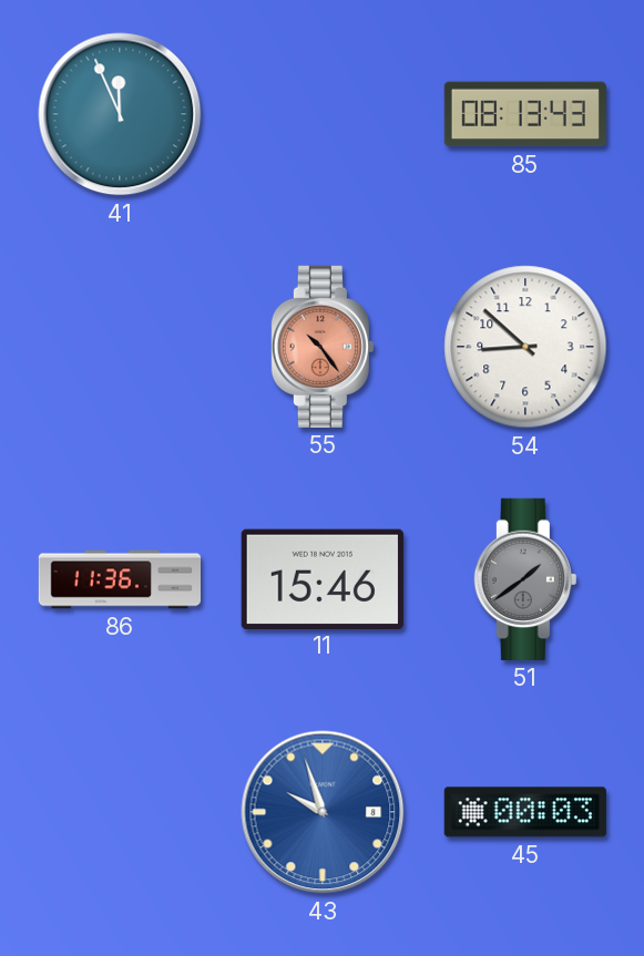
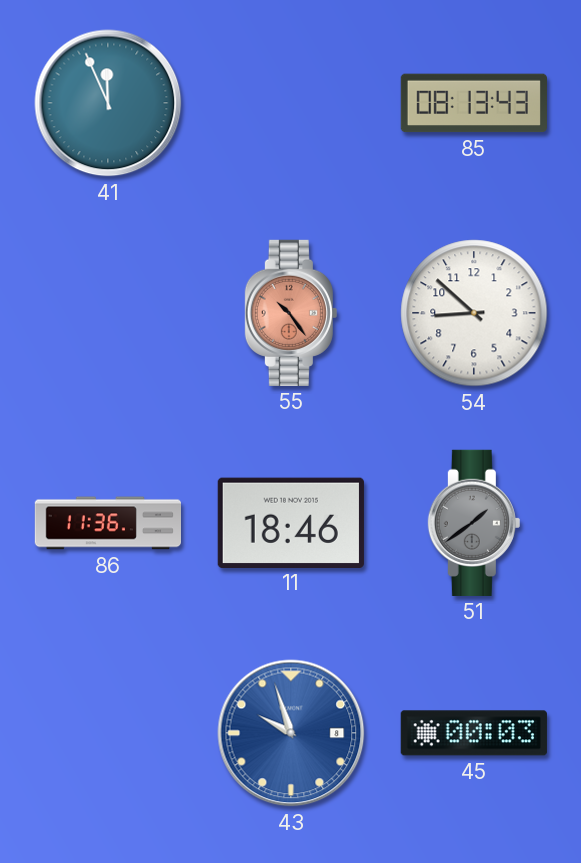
11: 15:46 -> 18:46
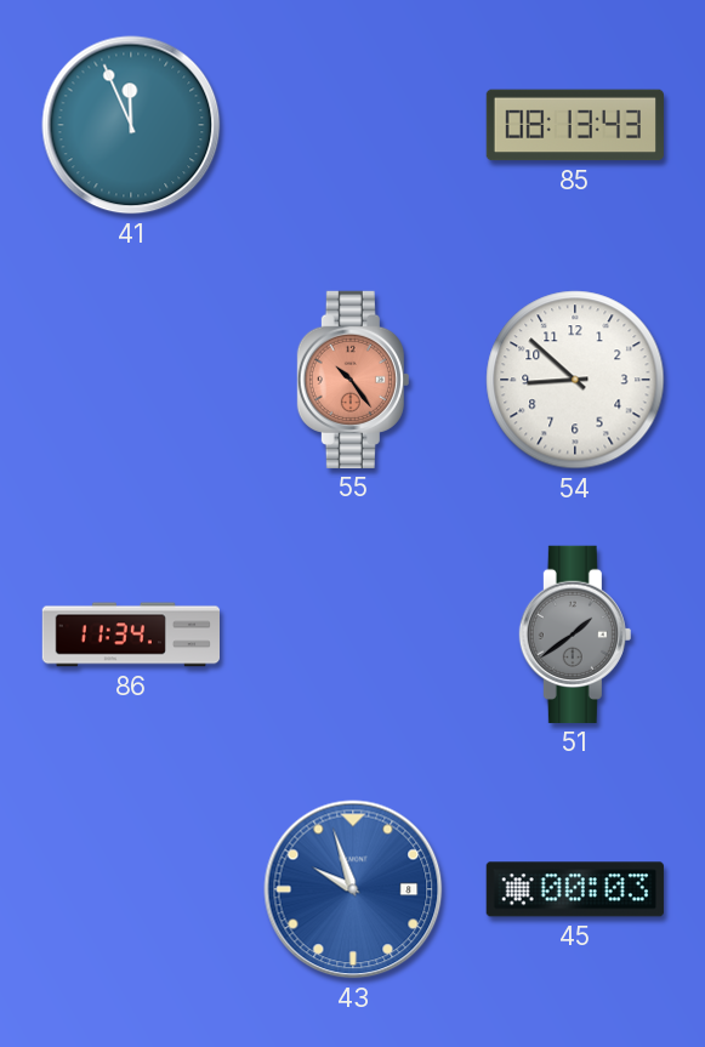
86: 11:36 -> 11:34
11: 18:46 -> none
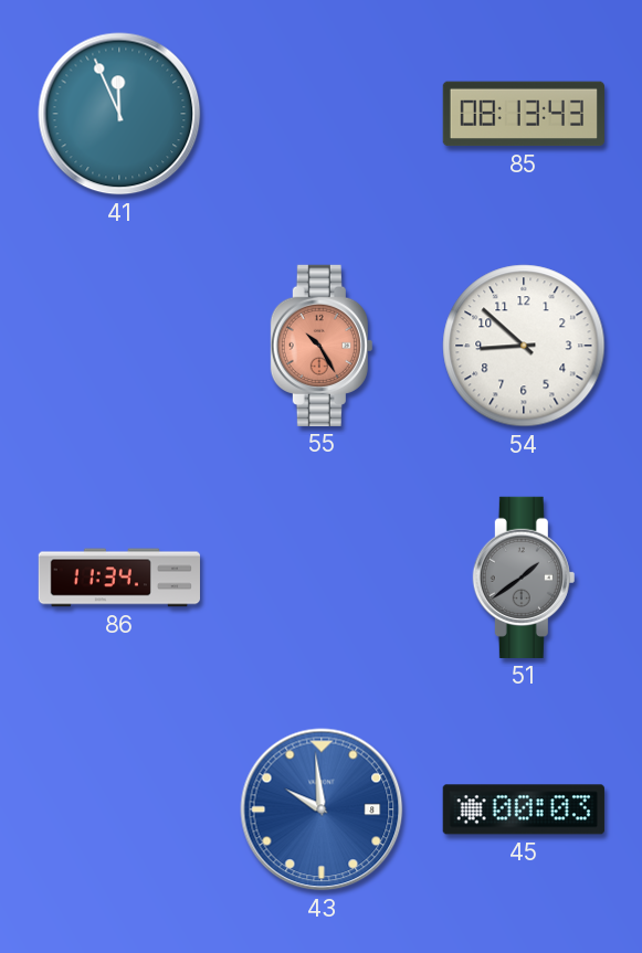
55: 10:24 -> 10:25
43: 9:57 -> 9:59
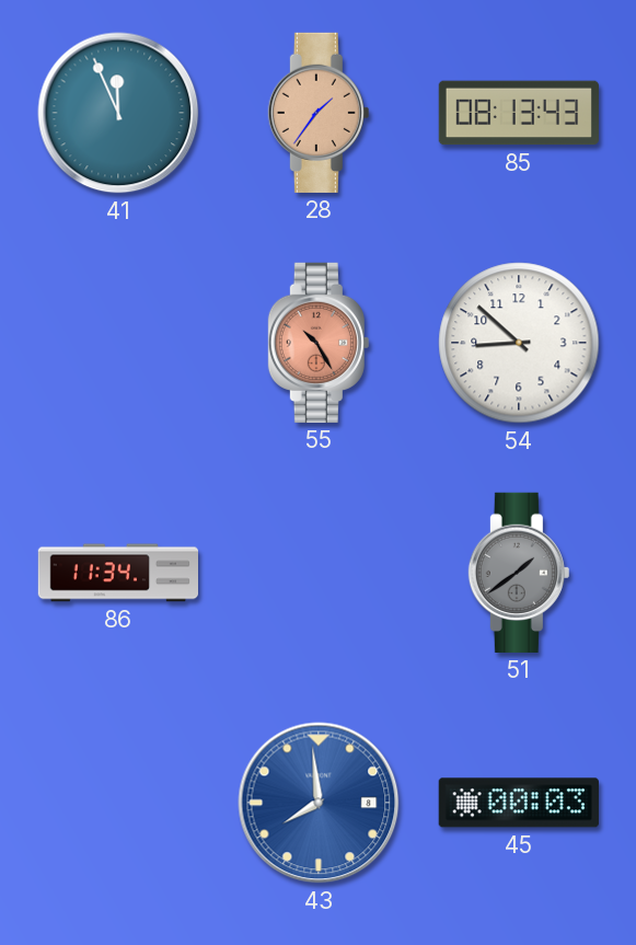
28: none -> 1:36
43: 9:59 -> 7:59
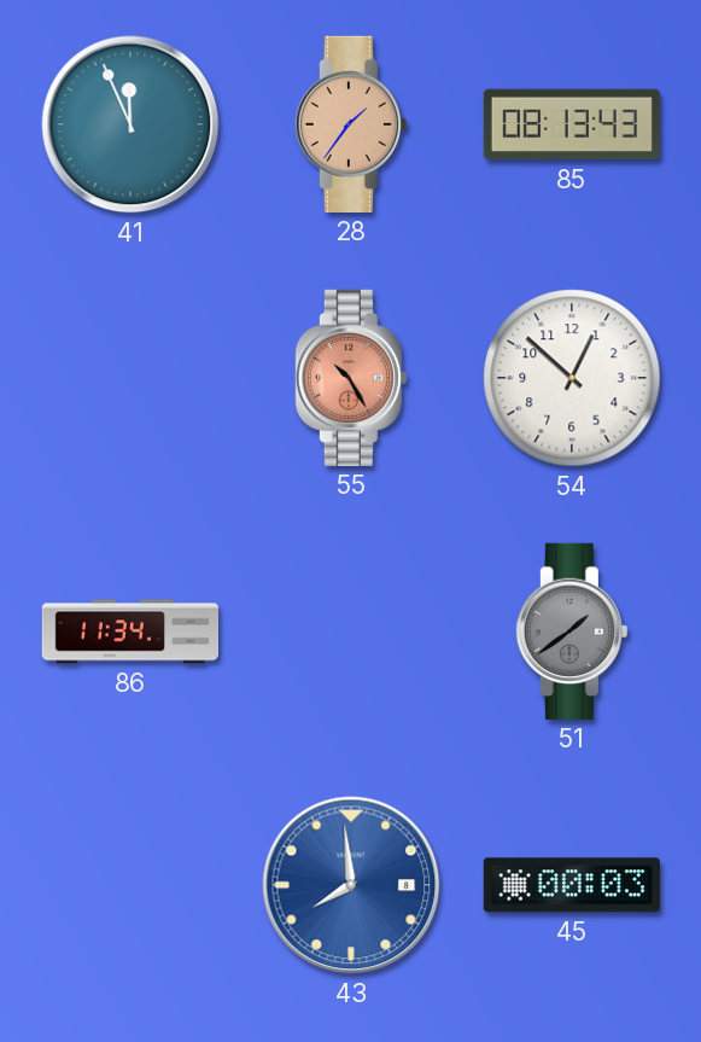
54: 8:52 -> 12:52
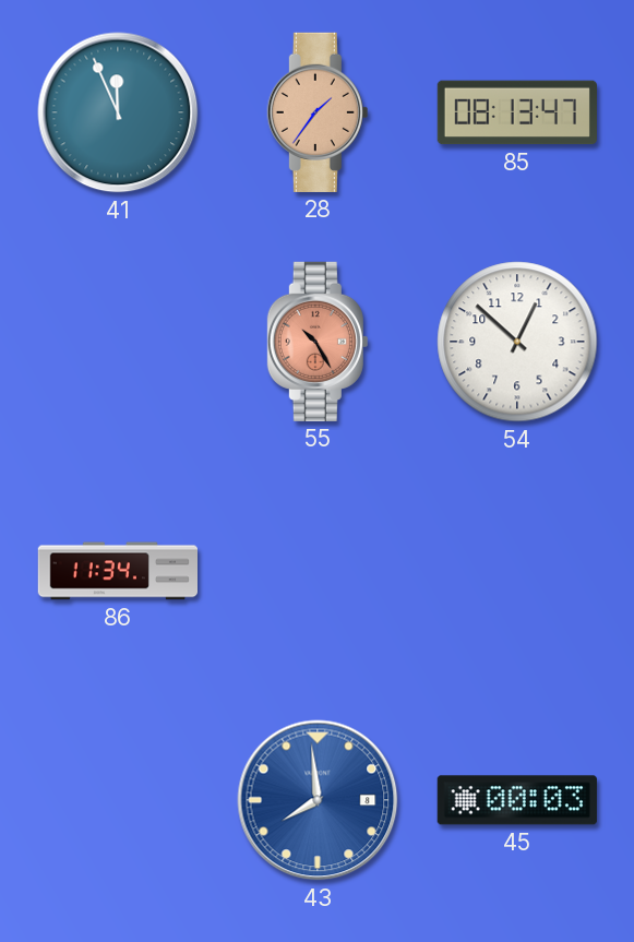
85: 08:13:43 -> 08:13:47
51: 1:39 -> none
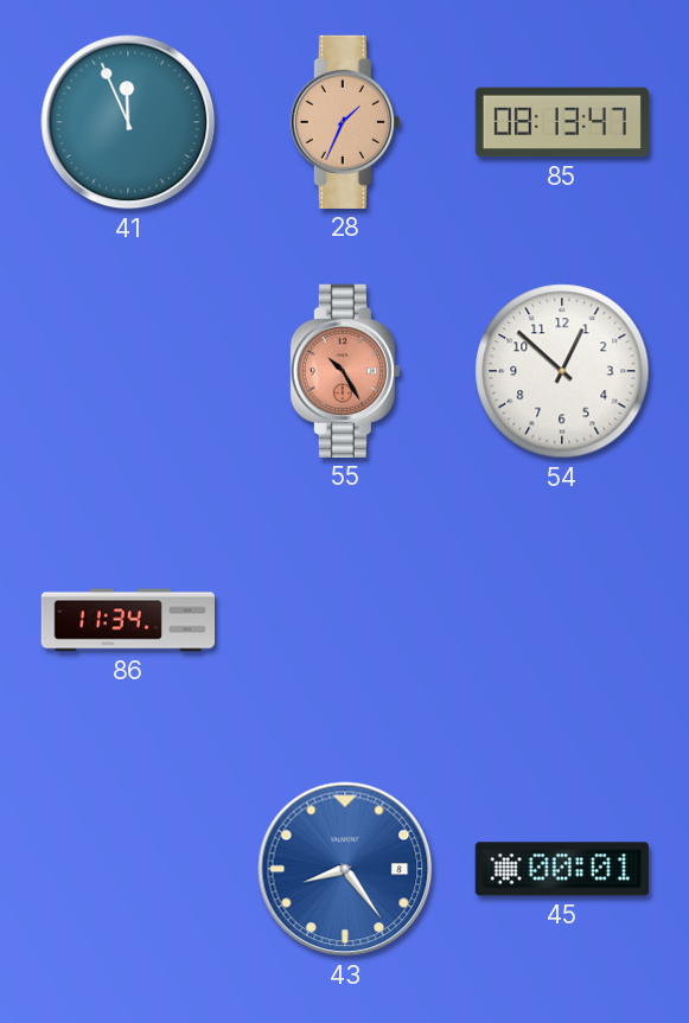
28: 1:36 -> 1:34
43: 7:59 -> 8:24
45: 00:03 -> 00:01
